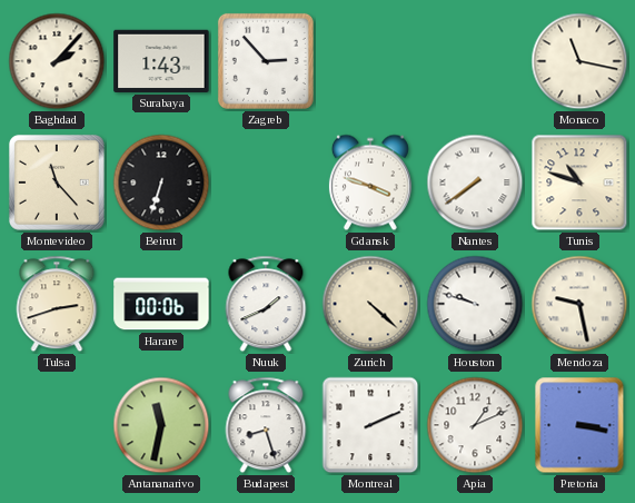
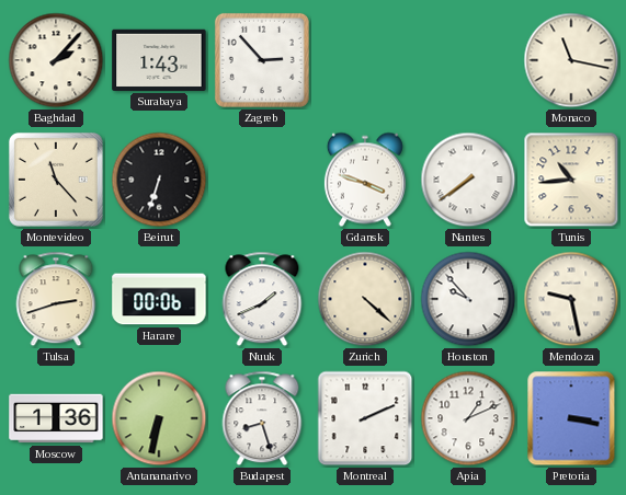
Tunis: 10:48 -> 10:44
Houston: 9:48 -> 9:53
Moscow: none -> 1:36
Antananarivo: 11:32 -> 6:32
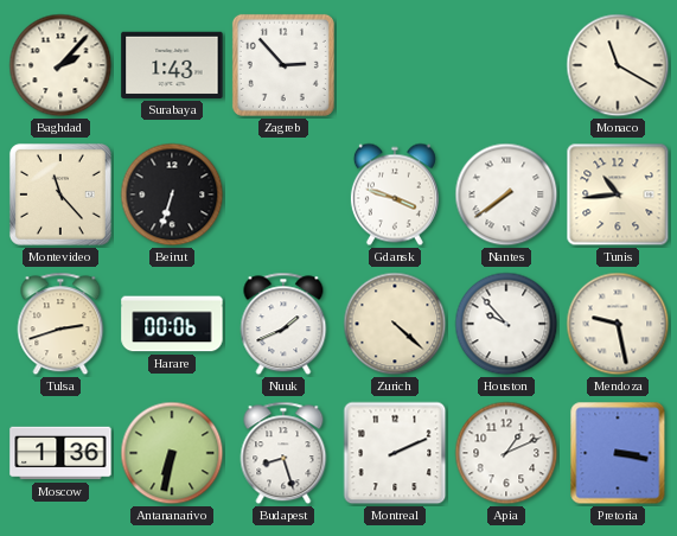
Monaco: 11:17 -> 11:20
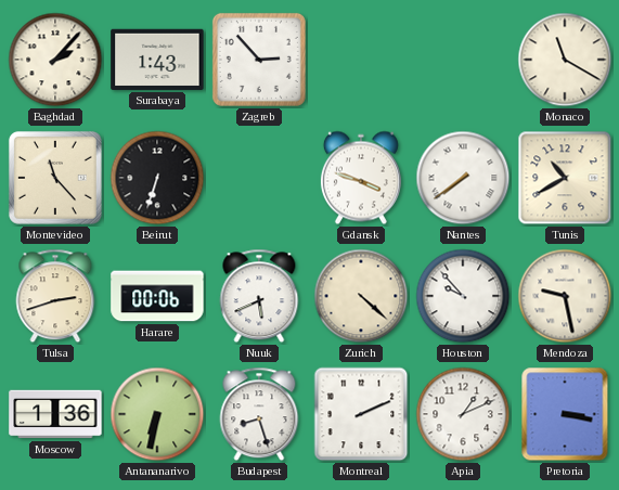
Tunis: 10:44 -> 10:40
Nuuk: 1:41 -> 5:41
